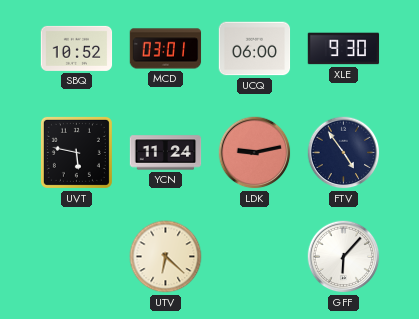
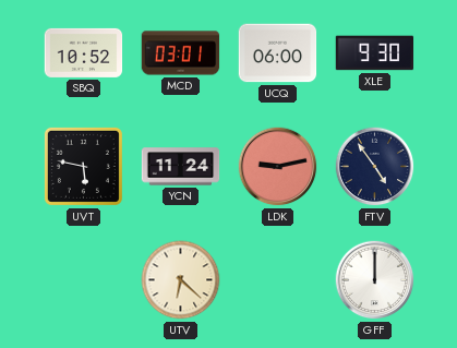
GFF: 6:07 -> 12:00
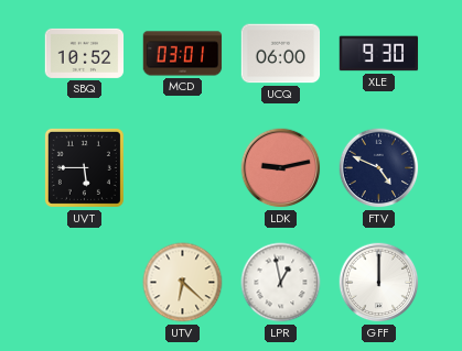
UVT: 5:47 -> 5:45
YCN: 11:24 -> none
FTV: 4:54 -> 4:49
LPR: none -> 12:58
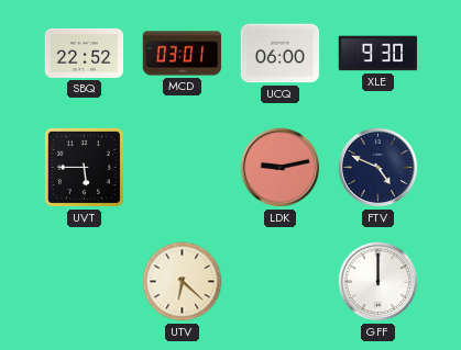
SBQ: 10:52 -> 22:52
LPR: 12:58 -> none
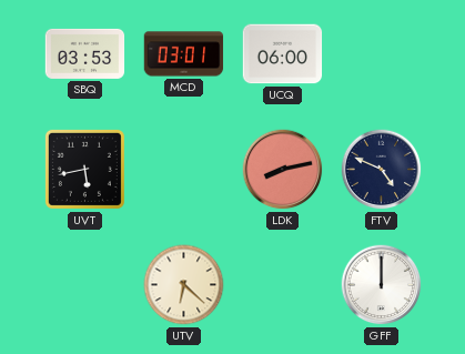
SBQ: 22:52 -> 03:53
XLE: 9:30 -> none
UVT: 5:45 -> 5:43
LDK: 9:13 -> 8:13
